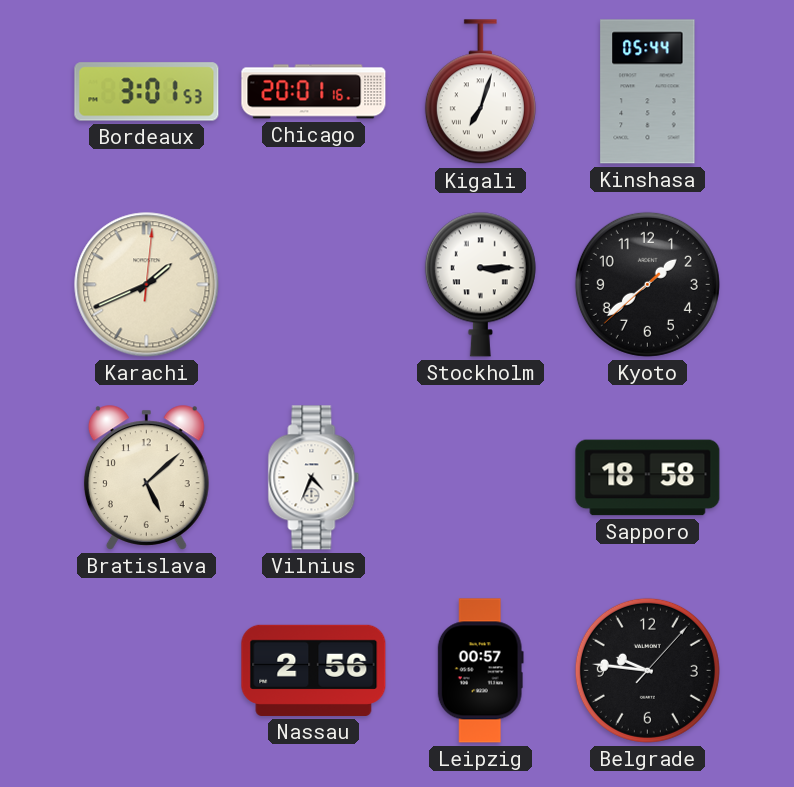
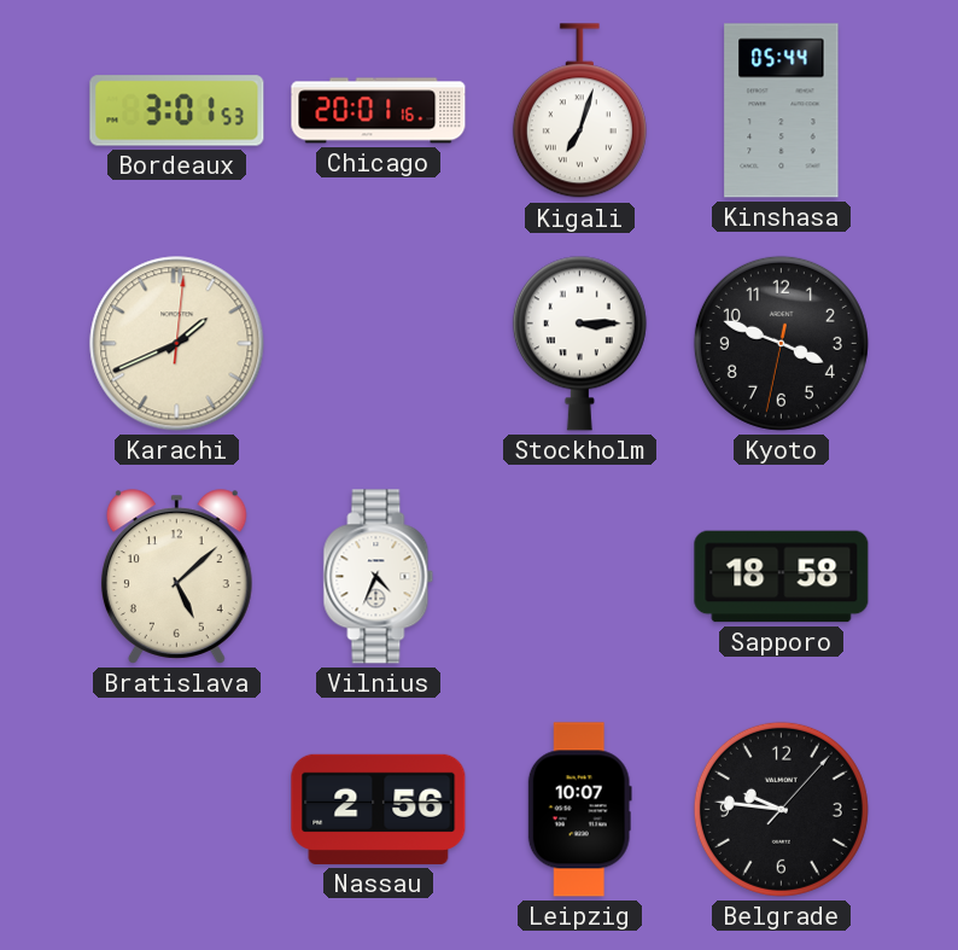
Kyoto: 1:38 -> 3:48
Leipzig: 00:57 -> 10:07
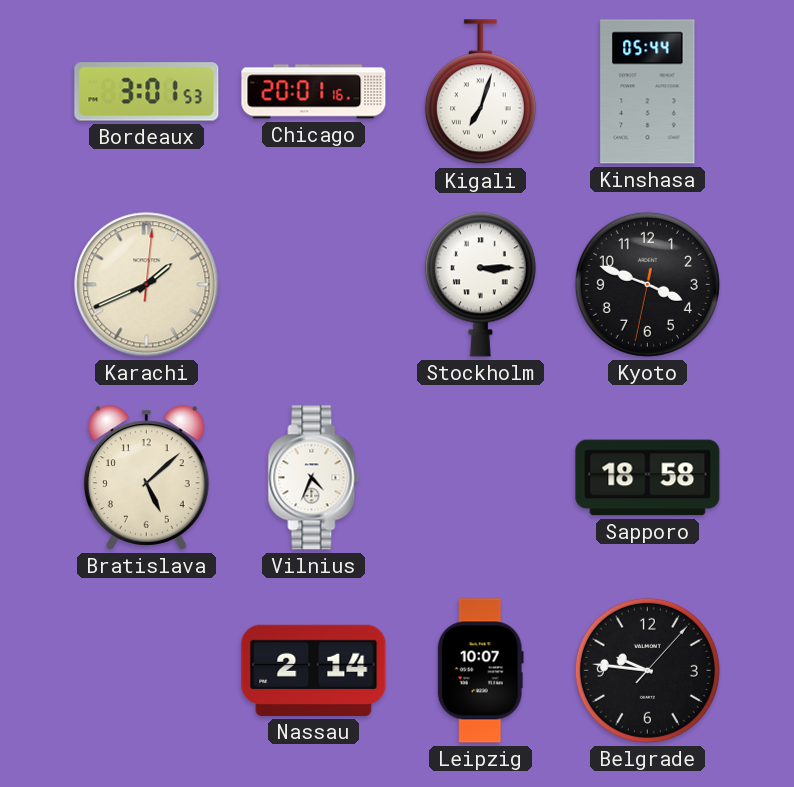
Nassau: 2:56 -> 2:14
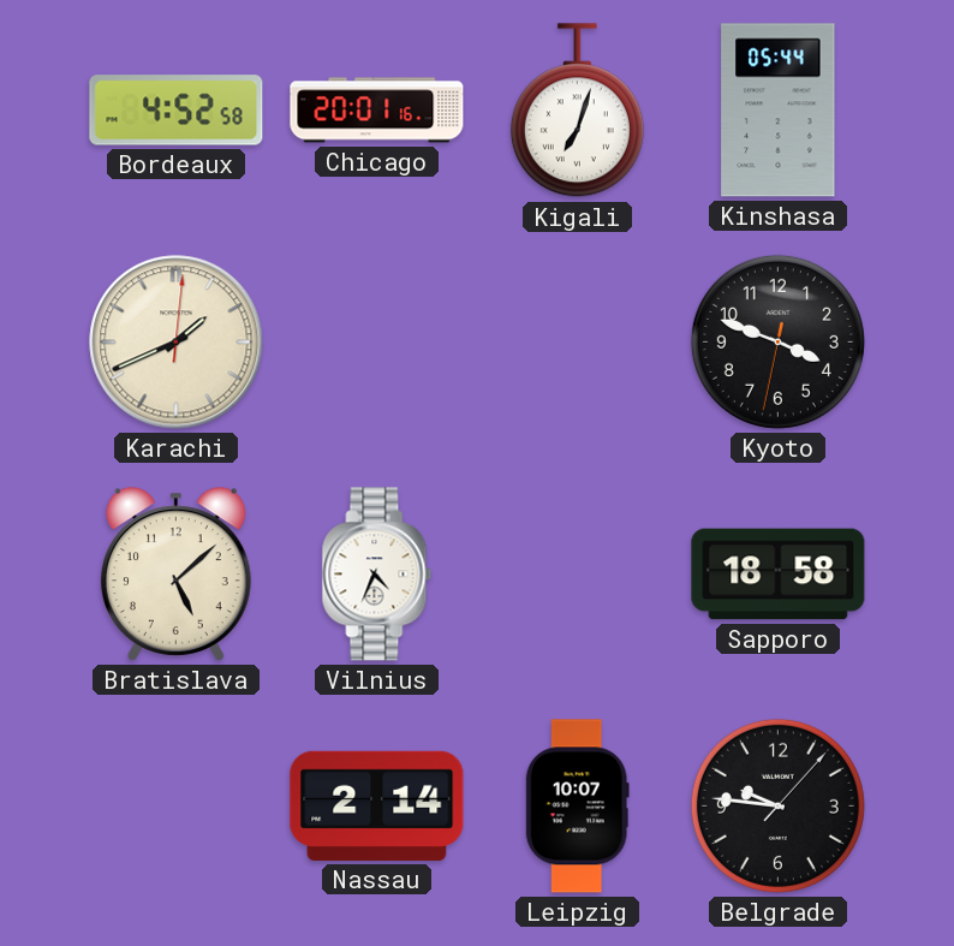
Bordeaux: 3:01 -> 4:52
Stockholm: 3:15 -> none
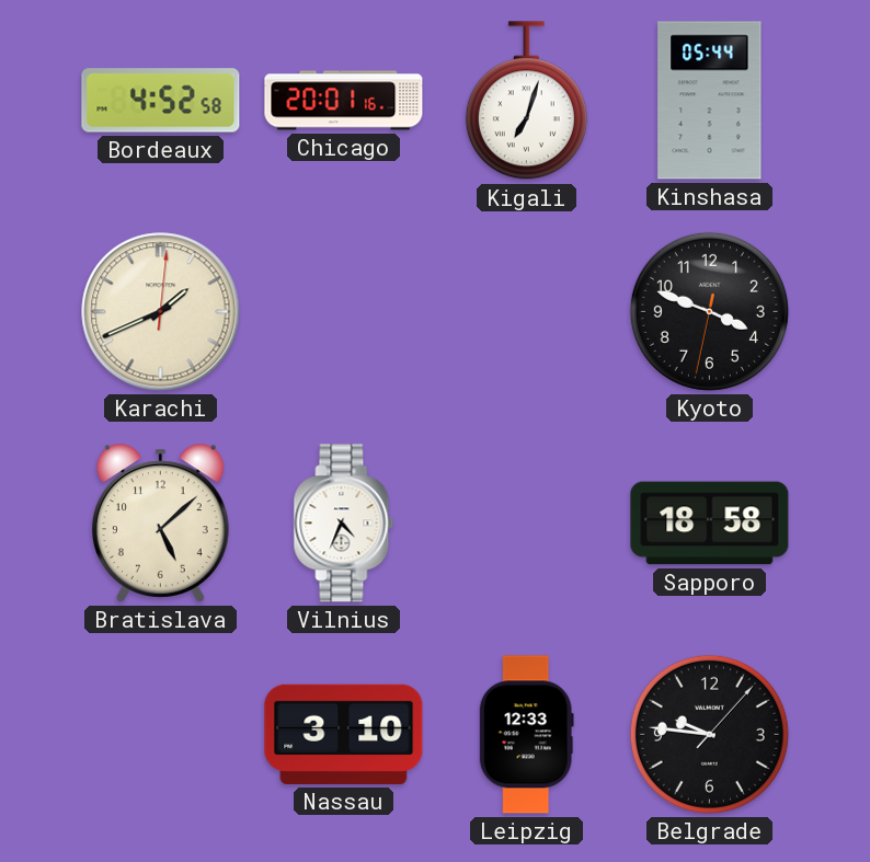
Nassau: 2:14 -> 3:10
Leipzig: 10:07 -> 12:33
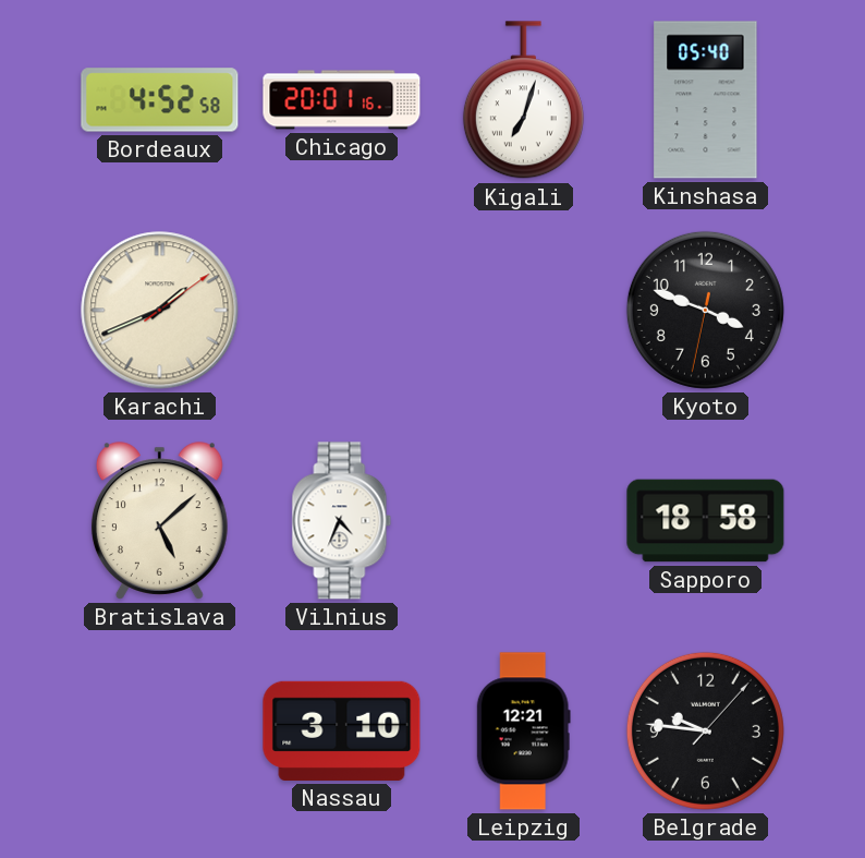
Kinshasa: 05:44 -> 05:40
Karachi: 1:41:01 -> 1:41:09
Leipzig: 12:33 -> 12:21
